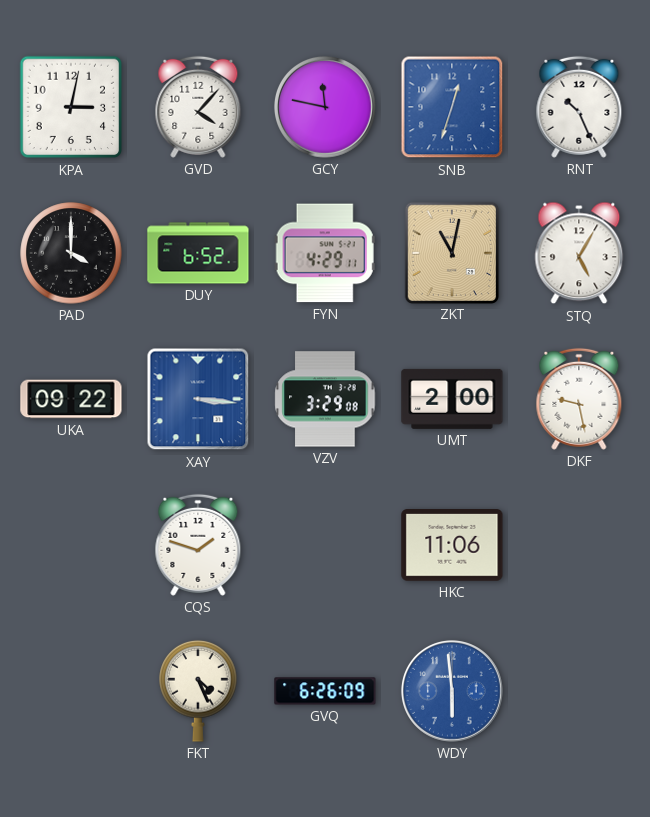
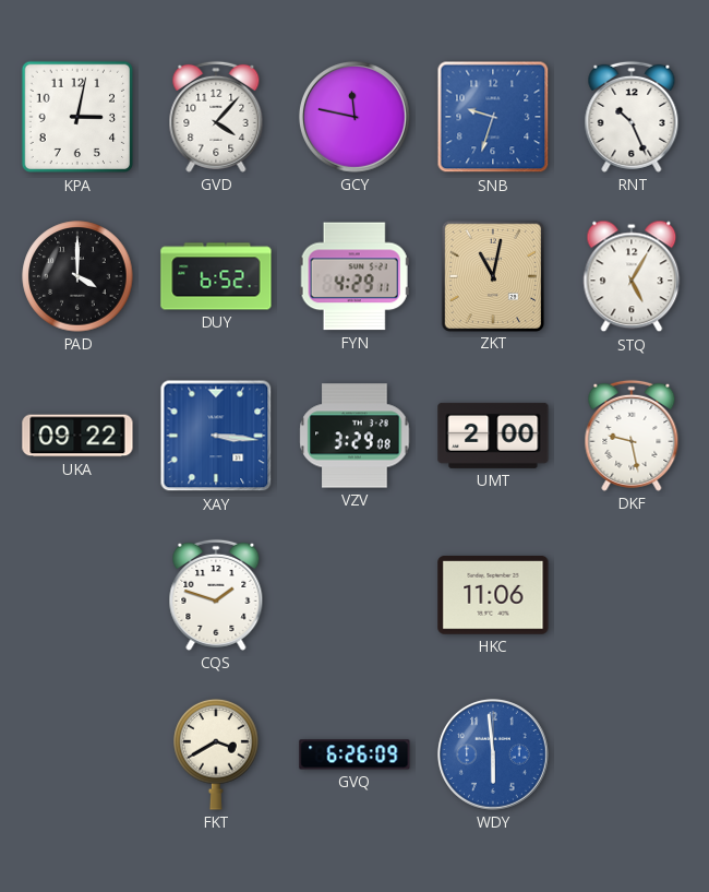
SNB: 12:33 -> 9:33
FKT: 4:26 -> 3:40
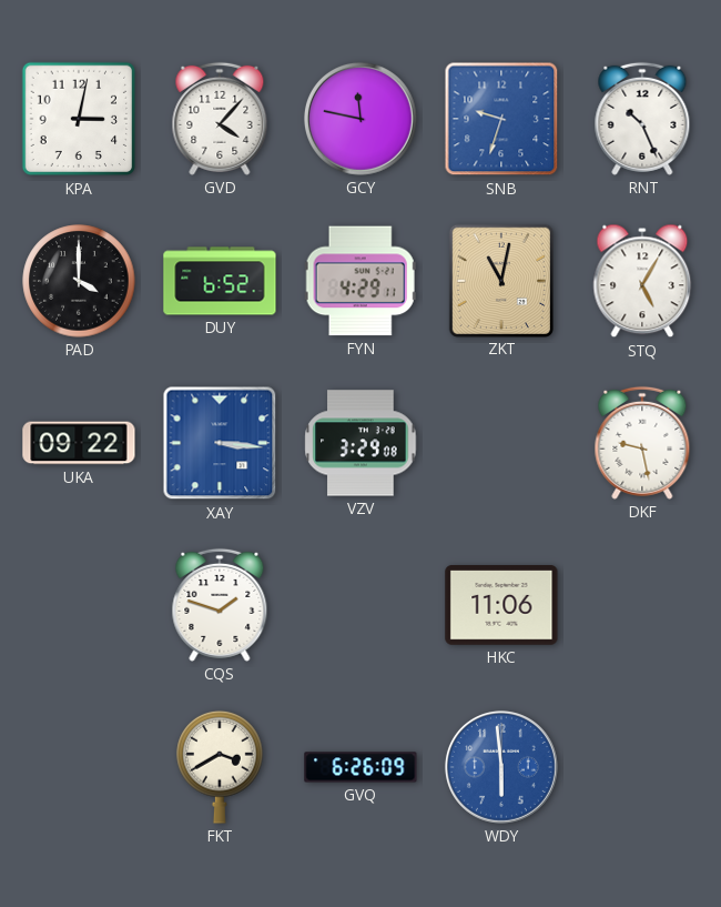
UMT: 2:00 -> none
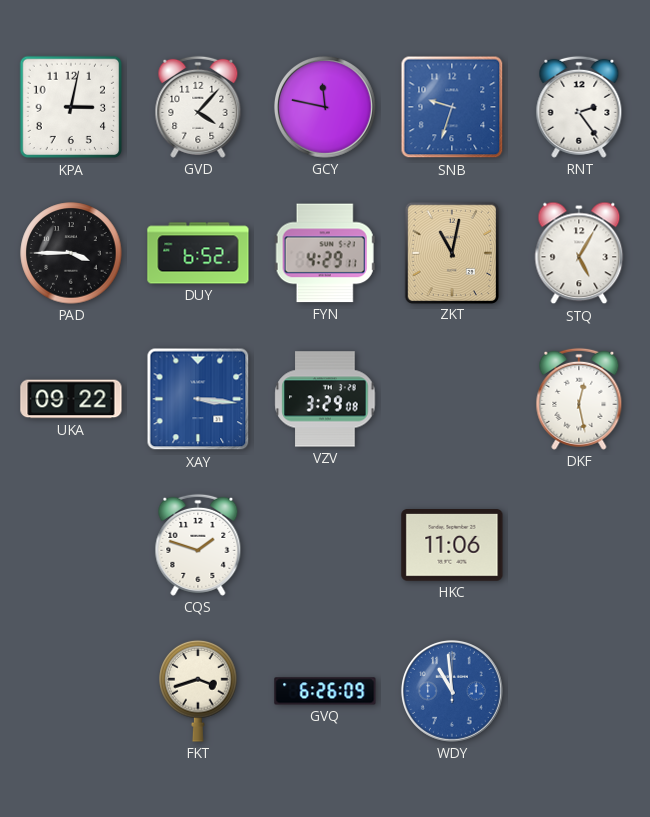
RNT: 10:26 -> 2:24
PAD: 4:00 -> 3:45
DKF: 9:28 -> 12:28
FKT: 3:40 -> 3:42
WDY: 5:59 -> 10:59
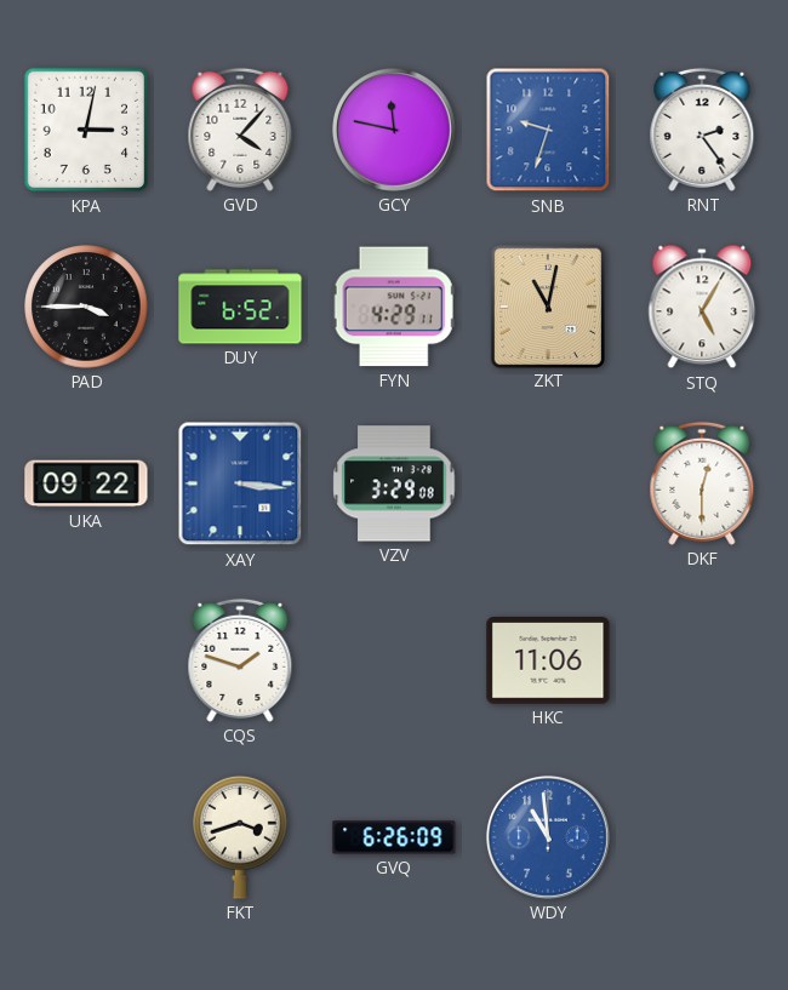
DKF: 12:28 -> 12:30
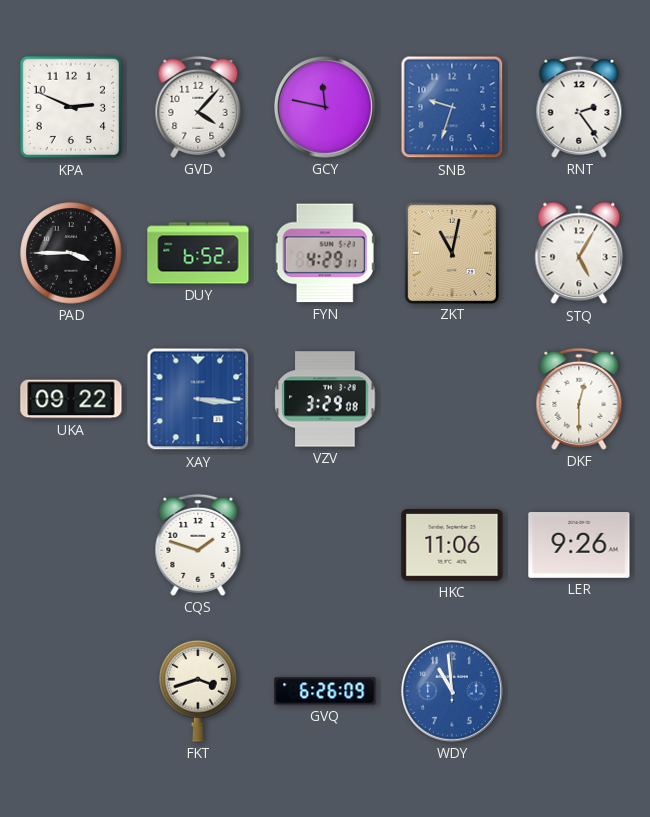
KPA: 3:02 -> 2:49
LER: none -> 9:26
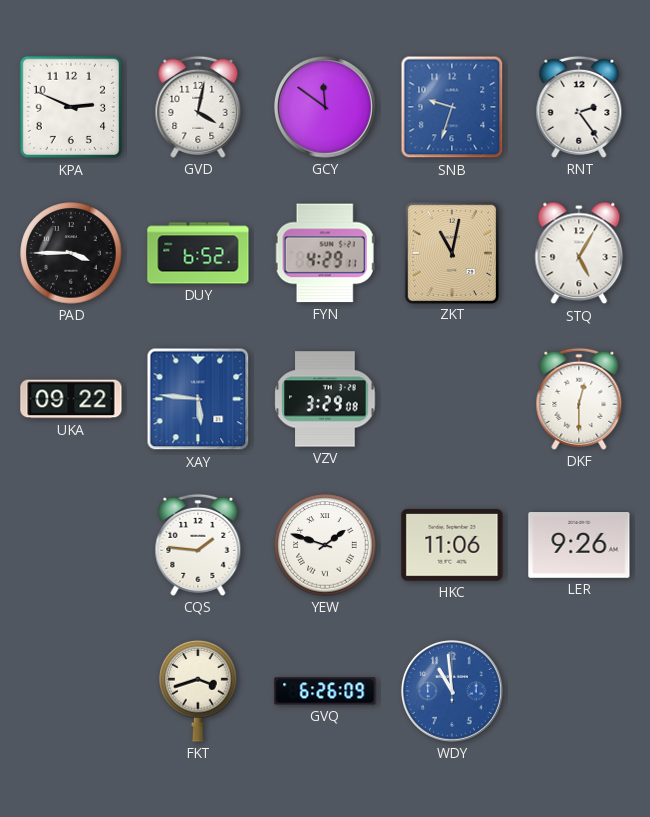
GVD: 4:07 -> 4:02
GCY: 11:47 -> 11:51
XAY: 3:16 -> 5:46
CQS: 1:48 -> 1:46
YEW: none -> 1:48
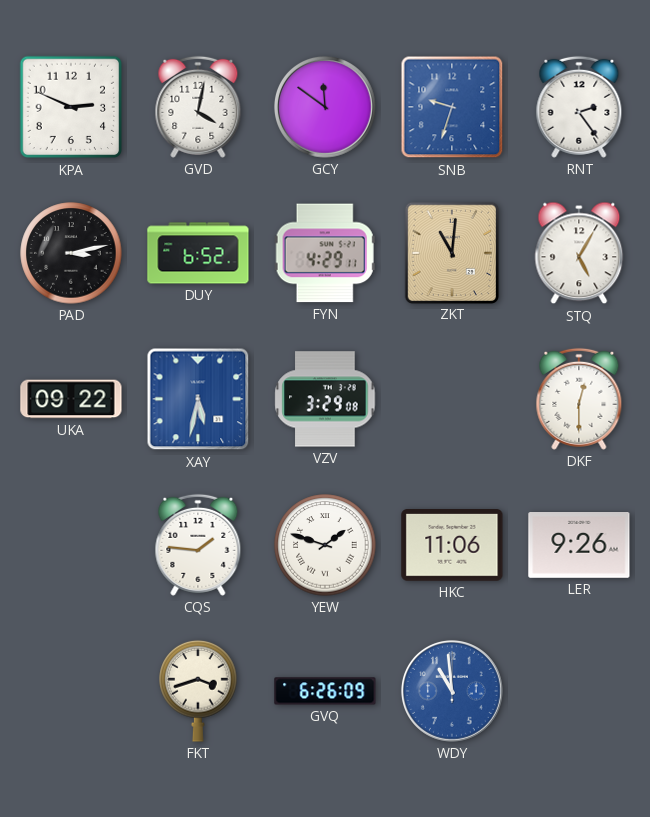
PAD: 3:45 -> 3:13
ZKT: 11:02 -> 11:01
XAY: 5:46 -> 5:32
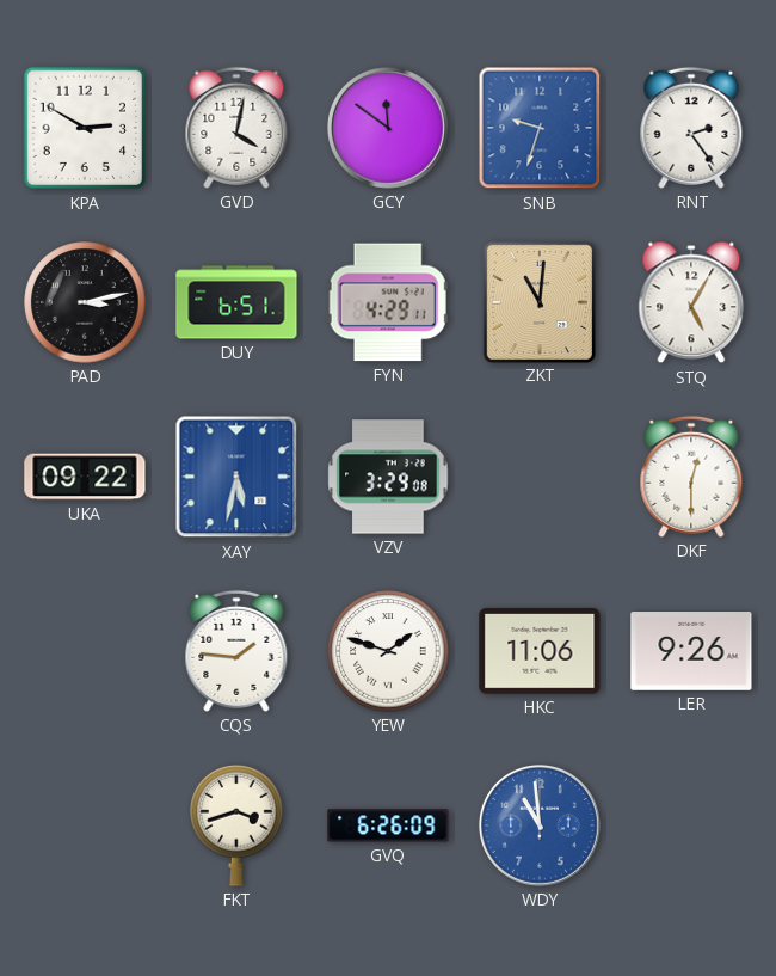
KPA: 2:49 -> 2:50
DUY: 6:52 -> 6:51
